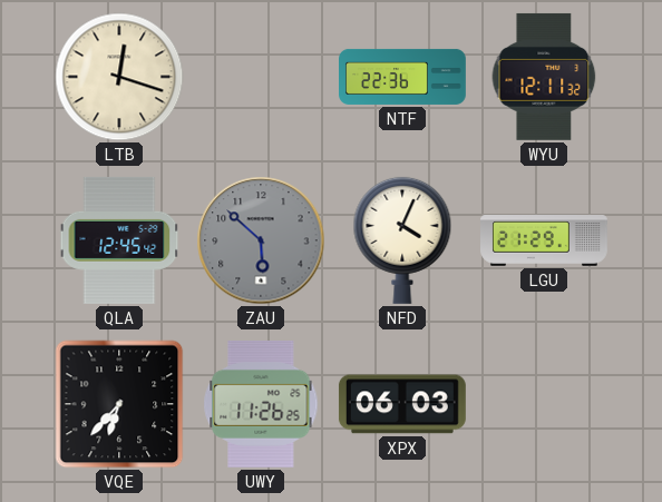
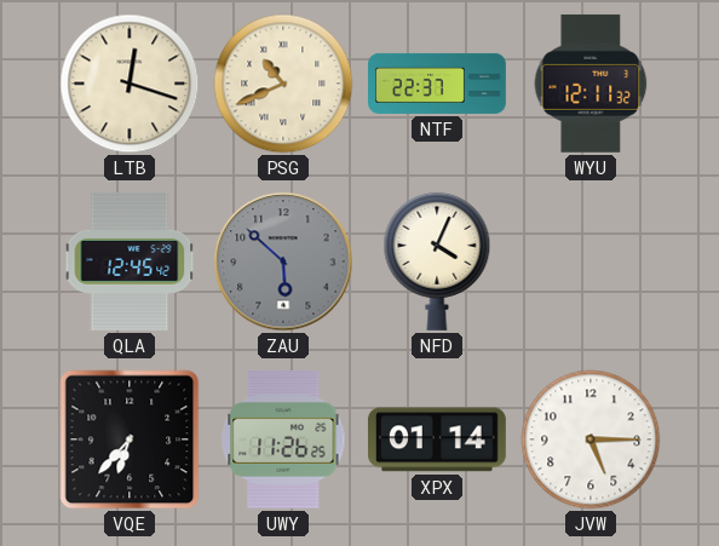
PSG: none -> 10:41
NTF: 22:36 -> 22:37
LGU: 21:29 -> none
XPX: 06:03 -> 01:14
JVW: none -> 5:15
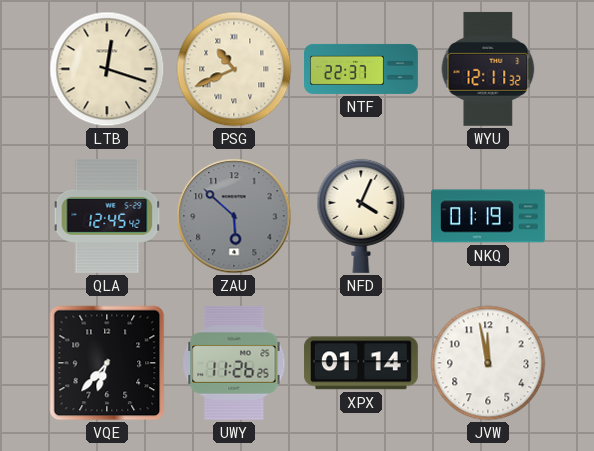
NKQ: none -> 01:19
JVW: 5:15 -> 11:58
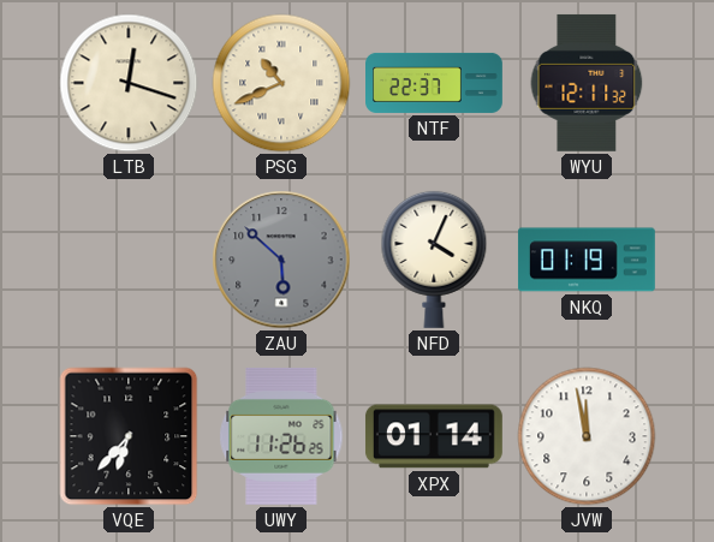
QLA: 12:45 -> none
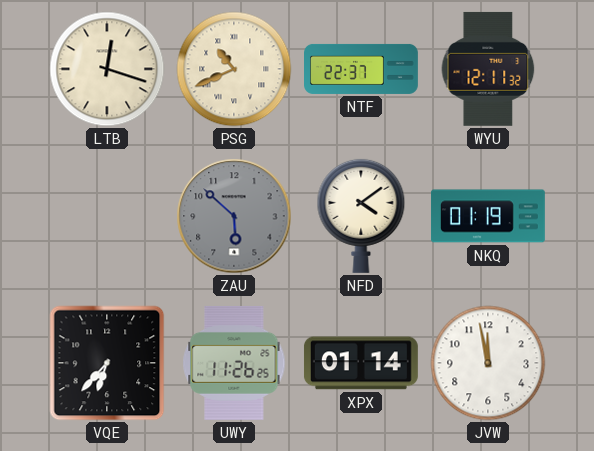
NFD: 4:04 -> 4:09
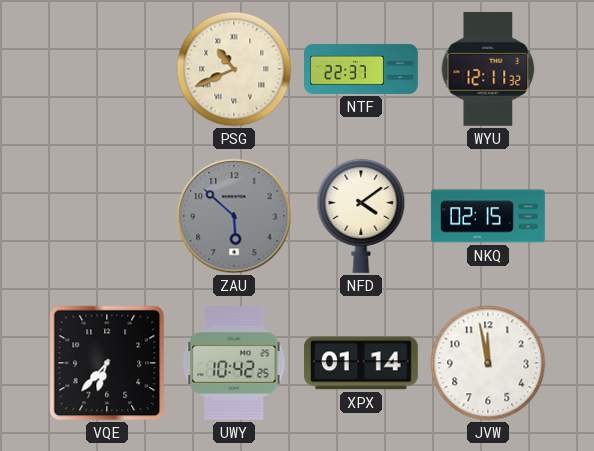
LTB: 12:18 -> none
NKQ: 01:19 -> 02:15
UWY: 11:26 -> 10:42
